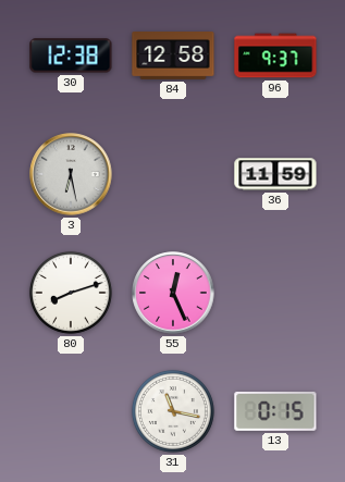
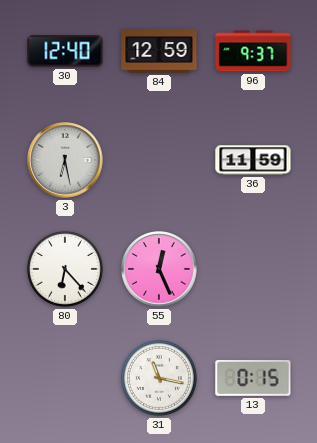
30: 12:38 -> 12:40
84: 12:58 -> 12:59
80: 8:12 -> 6:23
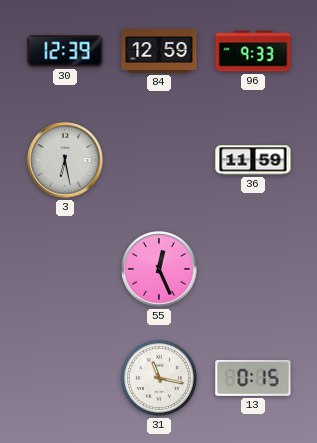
30: 12:40 -> 12:39
96: 9:37 -> 9:33
80: 6:23 -> none
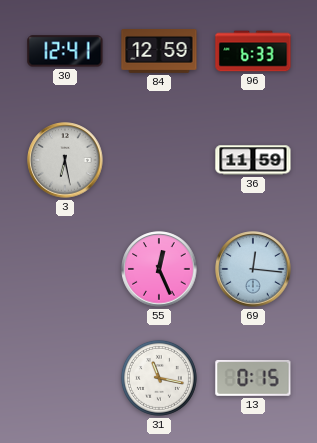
30: 12:39 -> 12:41
96: 9:33 -> 6:33
69: none -> 12:16
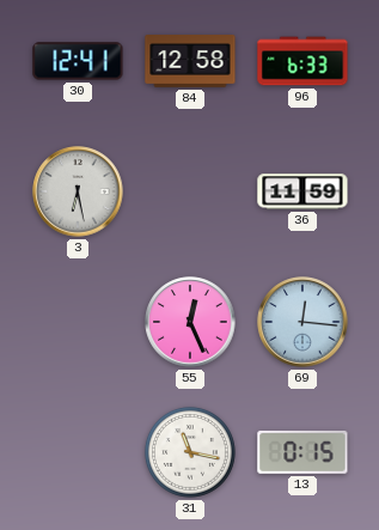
84: 12:59 -> 12:58
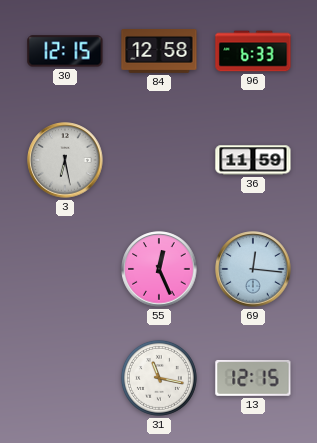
30: 12:41 -> 12:15
13: 0:15 -> 12:15
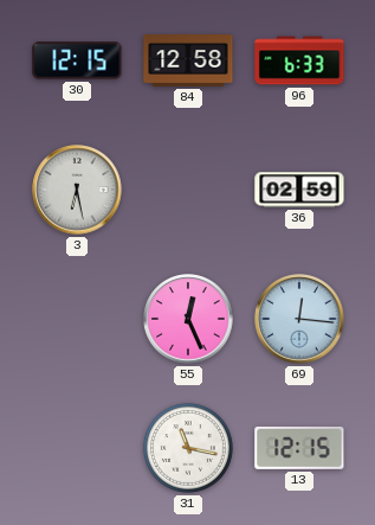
36: 11:59 -> 02:59
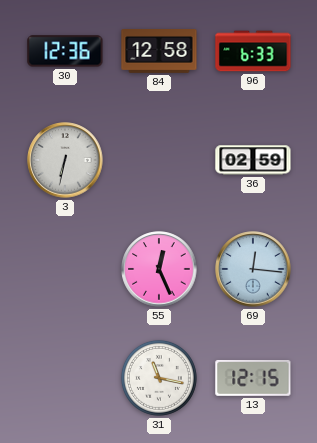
30: 12:15 -> 12:36
3: 6:28 -> 6:32
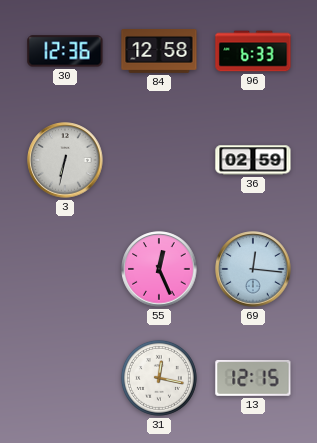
31: 11:17 -> 12:17
